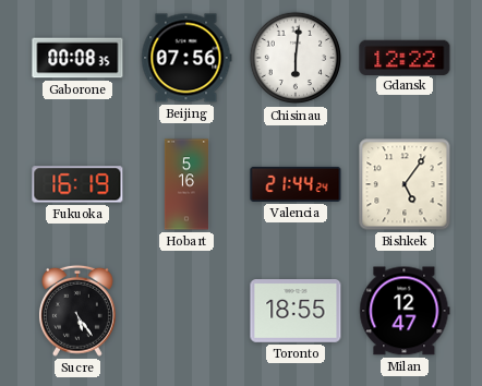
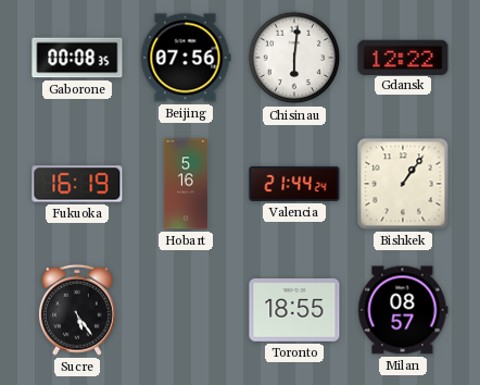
Bishkek: 5:06 -> 1:06
Milan: 12:47 -> 08:57
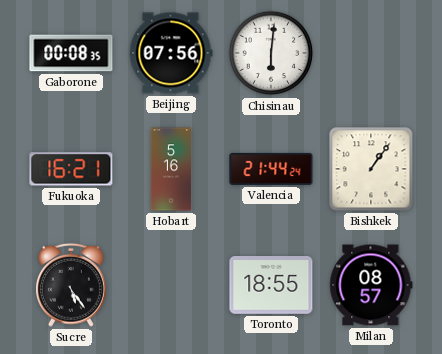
Gdansk: 12:22 -> none
Fukuoka: 16:19 -> 16:21
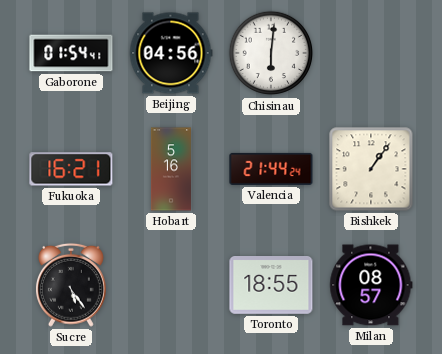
Gaborone: 00:08 -> 01:54
Beijing: 07:56 -> 04:56
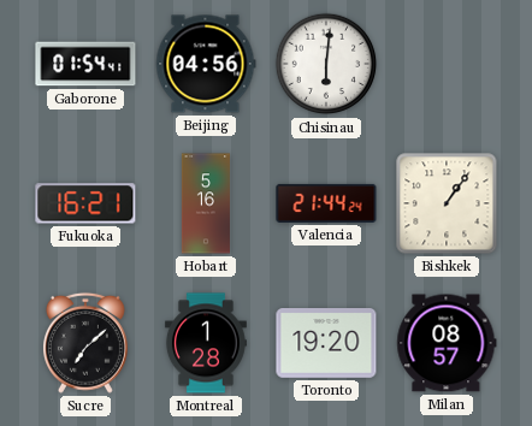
Sucre: 5:24 -> 7:08
Montreal: none -> 1:28
Toronto: 18:55 -> 19:20
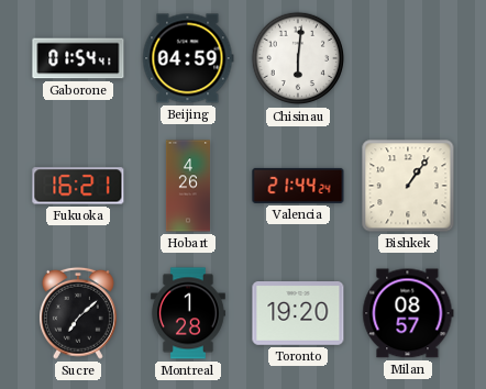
Beijing: 04:56 -> 04:59
Hobart: 5:16 -> 4:26
